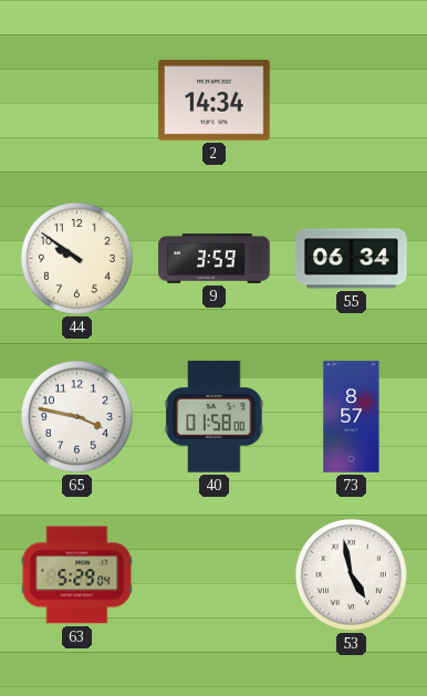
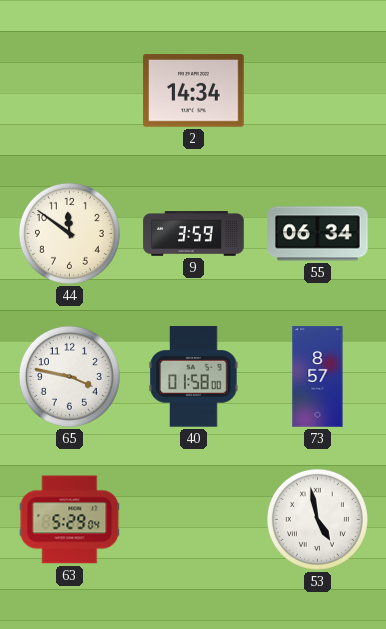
44: 9:51 -> 11:51
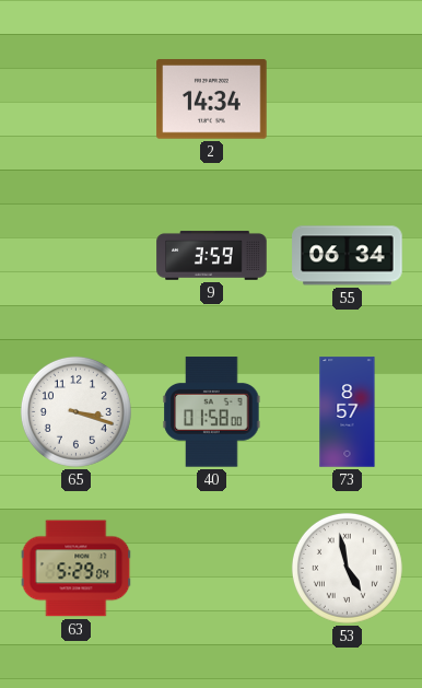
44: 11:51 -> none
65: 3:47 -> 3:18
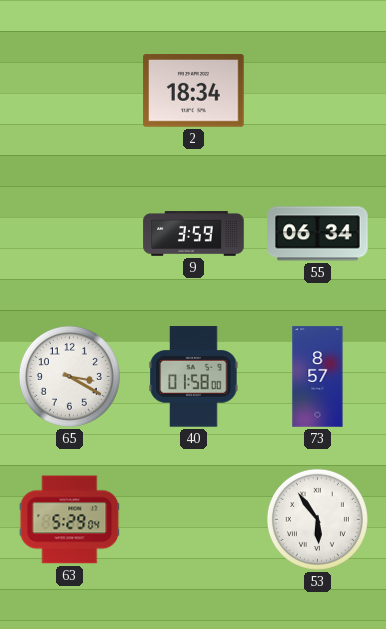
2: 14:34 -> 18:34
65: 3:18 -> 3:20
53: 4:58 -> 5:54
